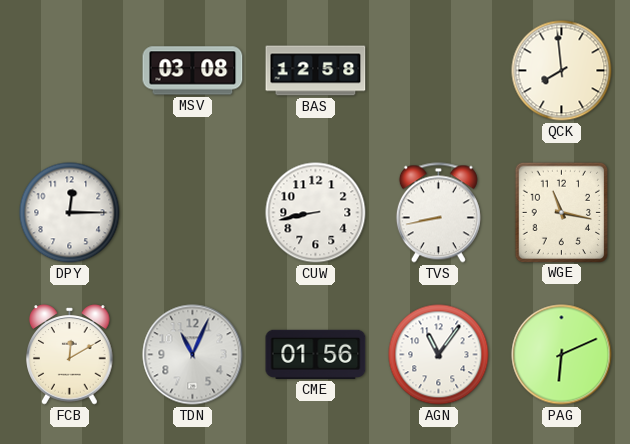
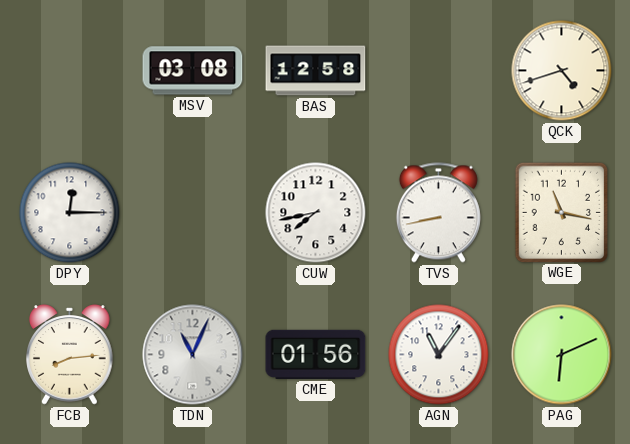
QCK: 7:59 -> 4:42
CUW: 8:43 -> 7:43
FCB: 12:10 -> 8:14
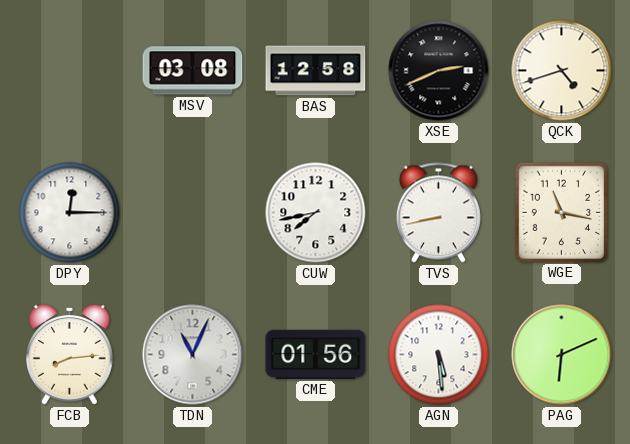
XSE: none -> 2:41
AGN: 11:06 -> 5:29
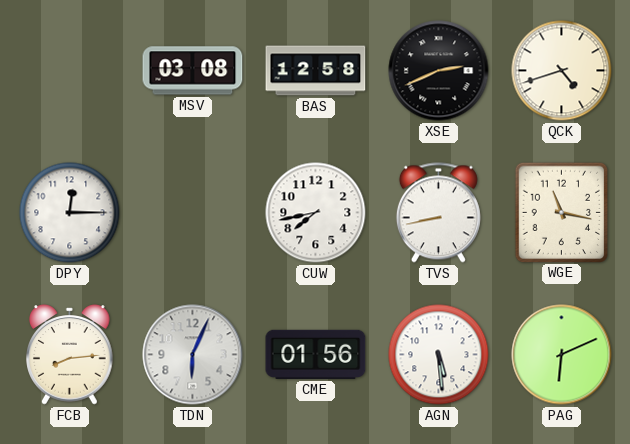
TDN: 11:04 -> 6:04
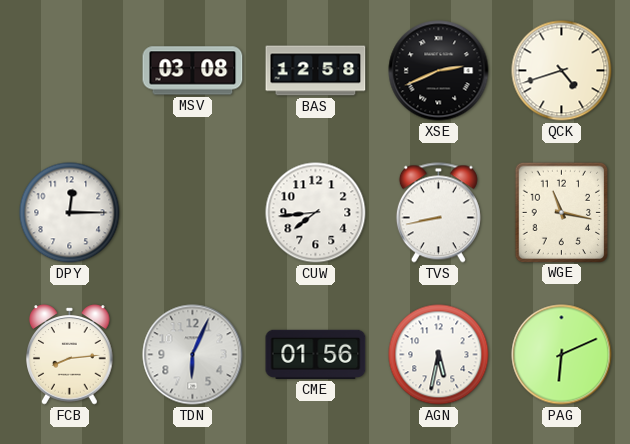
CUW: 7:43 -> 7:44
AGN: 5:29 -> 5:32
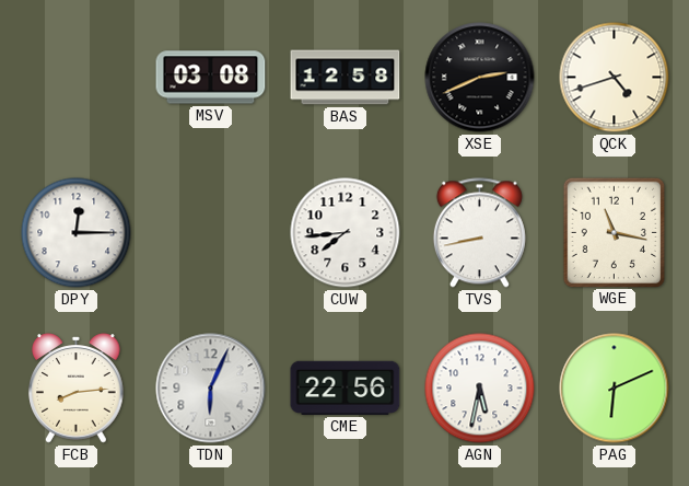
CME: 01:56 -> 22:56
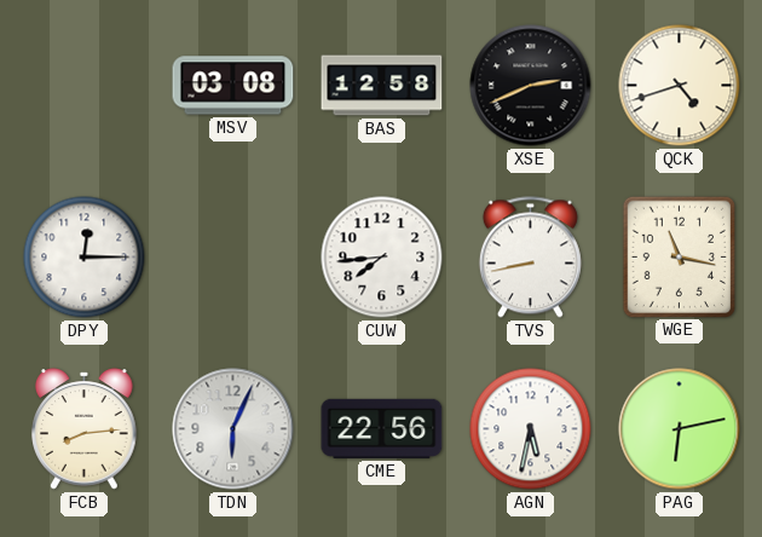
PAG: 6:11 -> 6:13
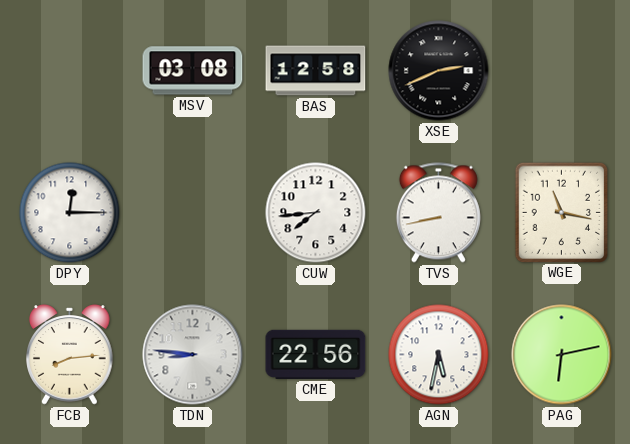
QCK: 4:42 -> none
TDN: 6:04 -> 8:46
